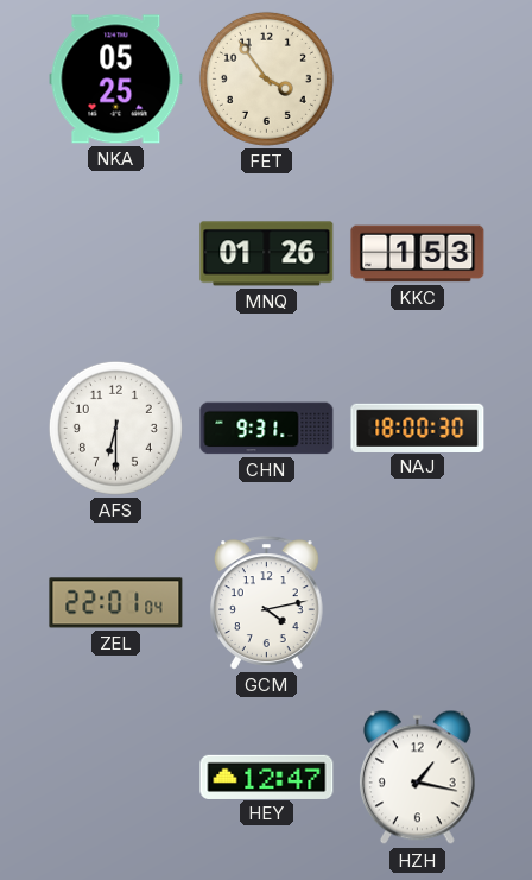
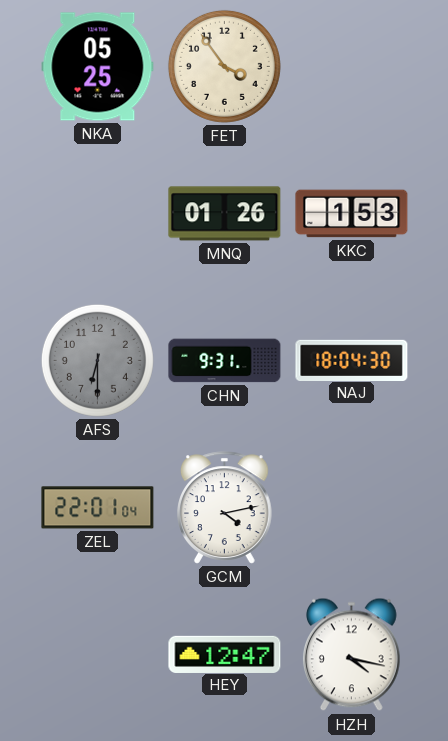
AFS dial: white -> grey
NAJ: 18:00 -> 18:04
HZH: 1:17 -> 4:17
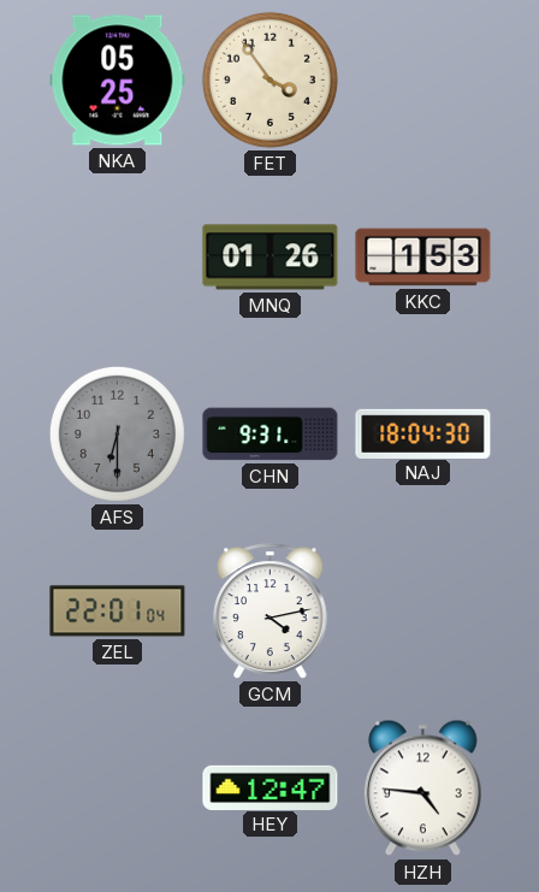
HZH: 4:17 -> 4:46
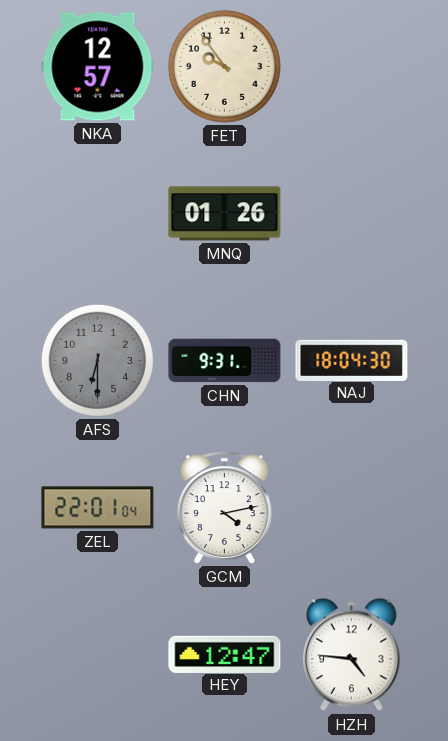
NKA: 05:25 -> 12:57
FET: 3:54 -> 9:54
KKC: 1:53 -> none
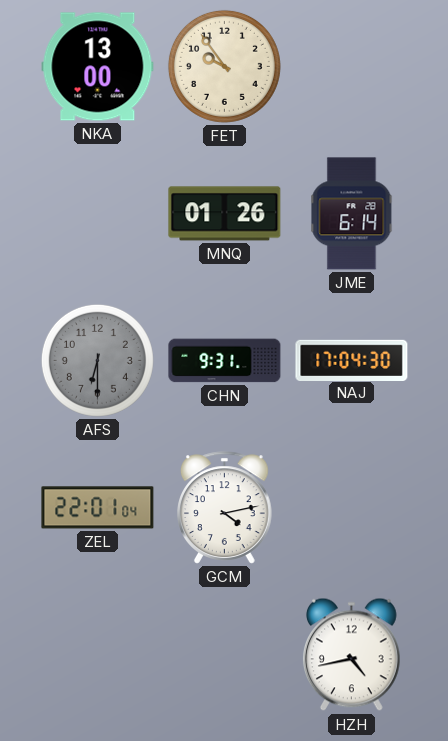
NKA: 12:57 -> 13:00
JME: none -> 6:14
NAJ: 18:04 -> 17:04
HEY: 12:47 -> none
HZH: 4:46 -> 4:43
